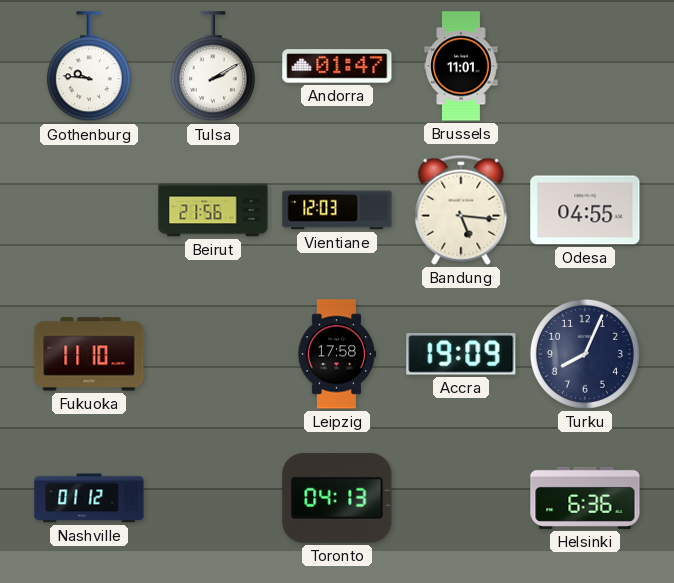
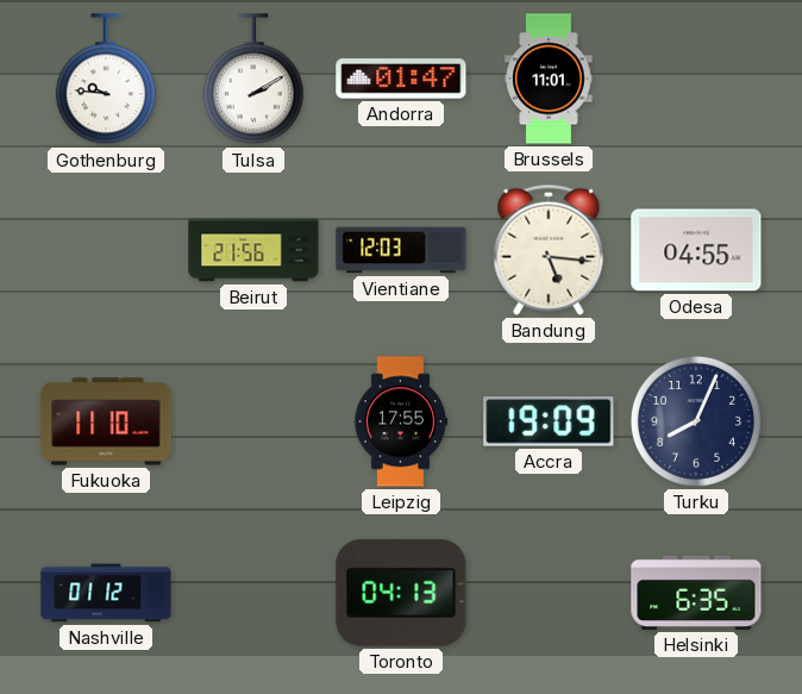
Leipzig: 17:58 -> 17:55
Helsinki: 6:36 -> 6:35
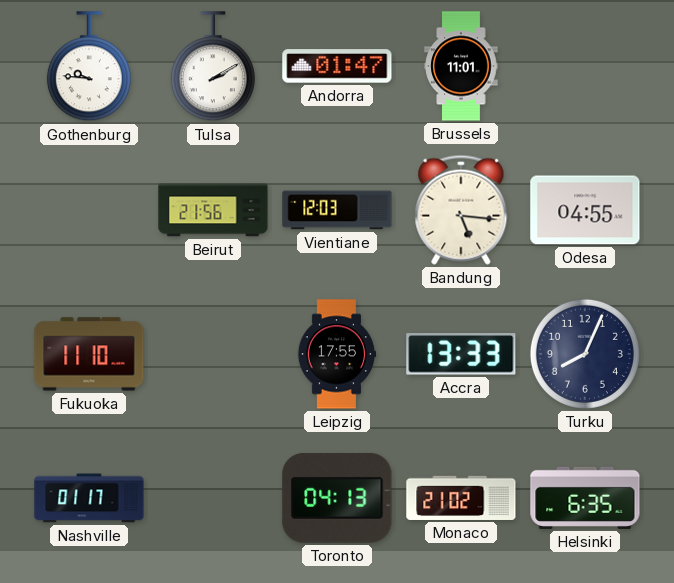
Accra: 19:09 -> 13:33
Nashville: 01:12 -> 01:17
Monaco: none -> 21:02
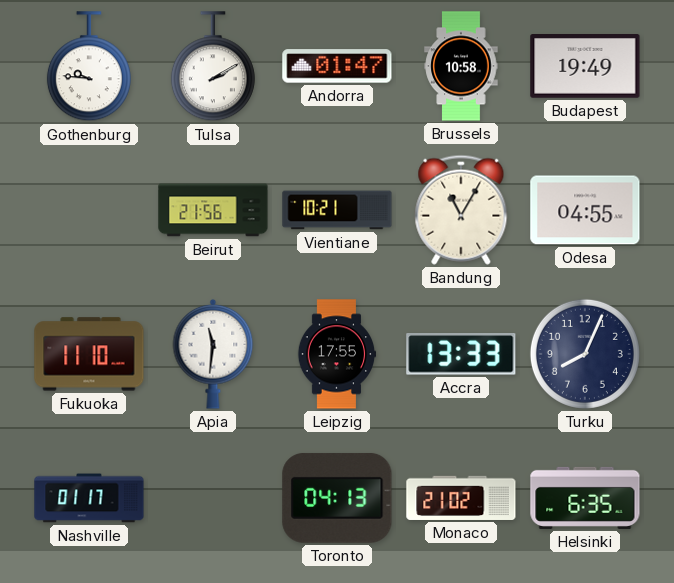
Brussels: 11:01 -> 10:58
Budapest: none -> 19:49
Vientiane: 12:03 -> 10:21
Bandung: 5:16 -> 11:05
Apia: none -> 11:31
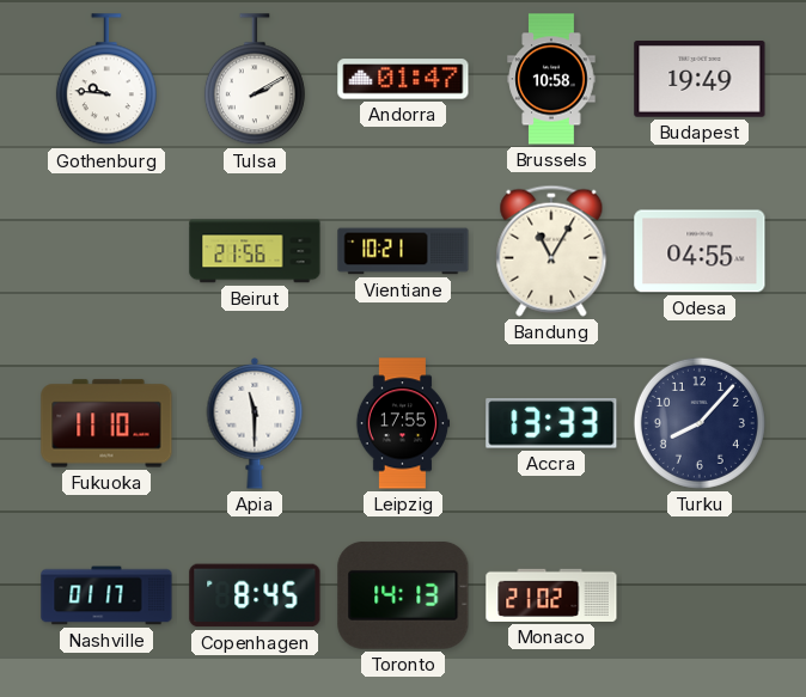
Apia: 11:31 -> 11:30
Turku: 8:04 -> 8:07
Copenhagen: none -> 8:45
Toronto: 04:13 -> 14:13
Helsinki: 6:35 -> none
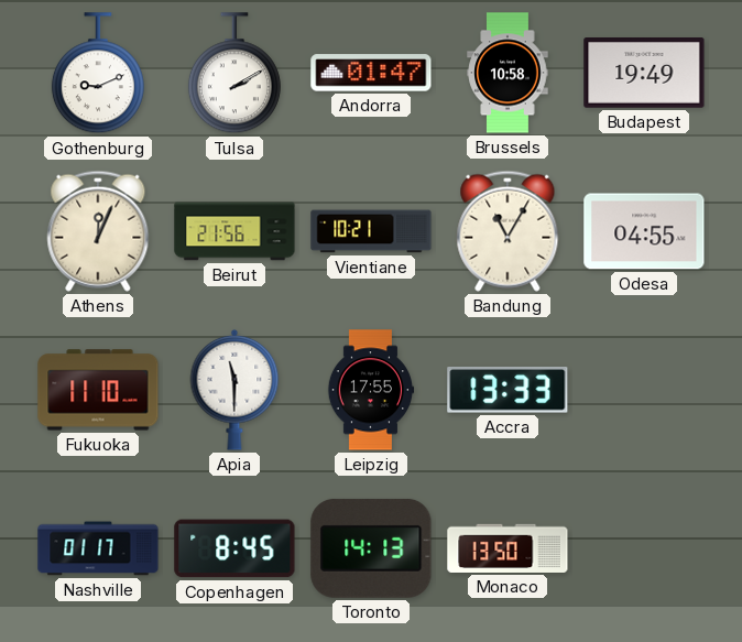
Gothenburg: 9:46 -> 9:11
Athens: none -> 12:04
Turku: 8:07 -> none
Monaco: 21:02 -> 13:50
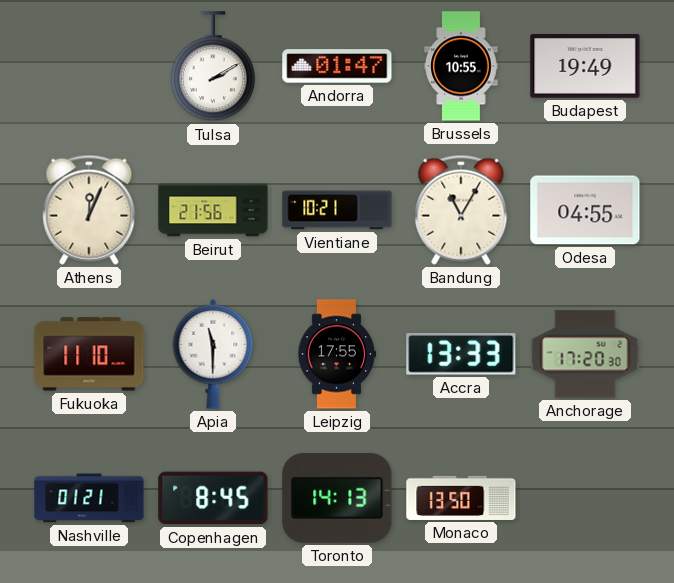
Gothenburg: 9:11 -> none
Brussels: 10:58 -> 10:55
Anchorage: none -> 17:20
Nashville: 01:17 -> 01:21
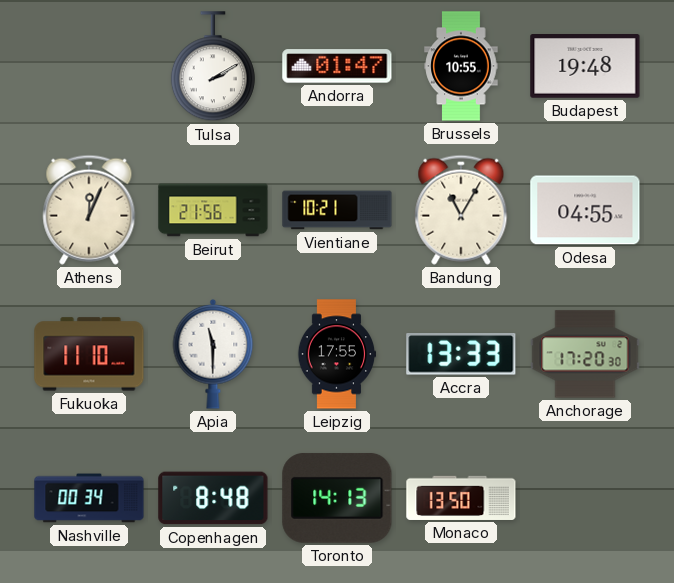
Budapest: 19:49 -> 19:48
Nashville: 01:21 -> 00:34
Copenhagen: 8:45 -> 8:48
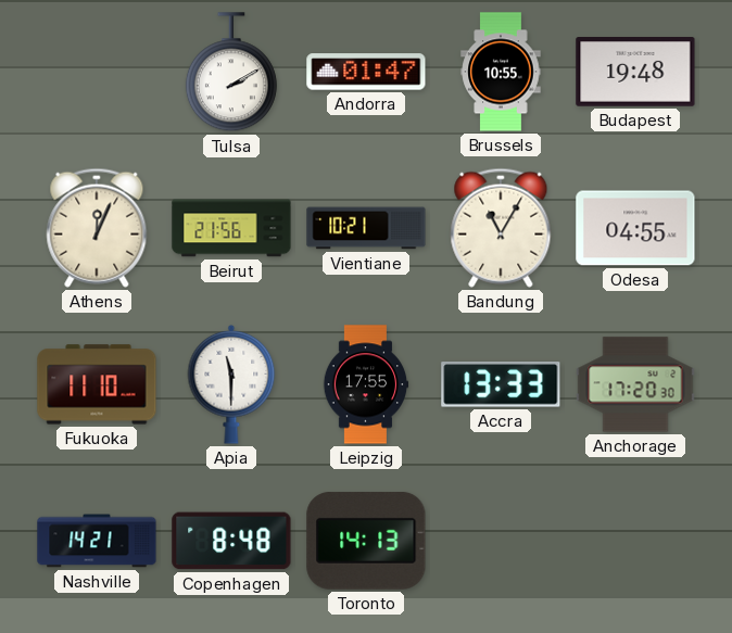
Nashville: 00:34 -> 14:21
Monaco: 13:50 -> none
